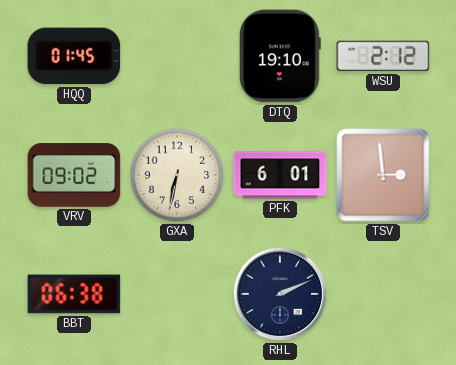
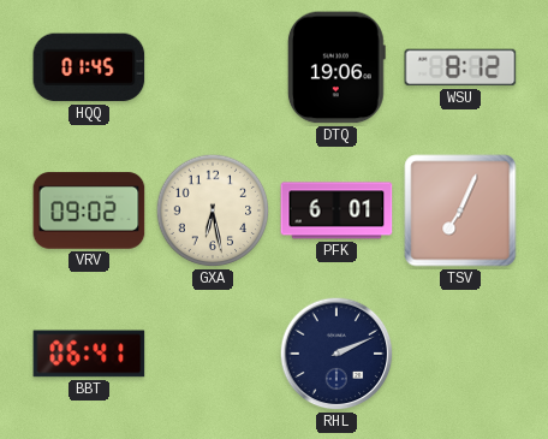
DTQ: 19:10 -> 19:06
WSU: 2:12 -> 8:12
GXA: 6:32 -> 6:28
TSV: 2:59 -> 7:04
BBT: 06:38 -> 06:41
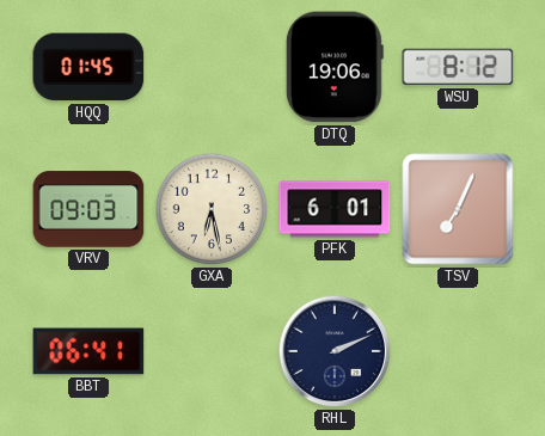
VRV: 09:02 -> 09:03
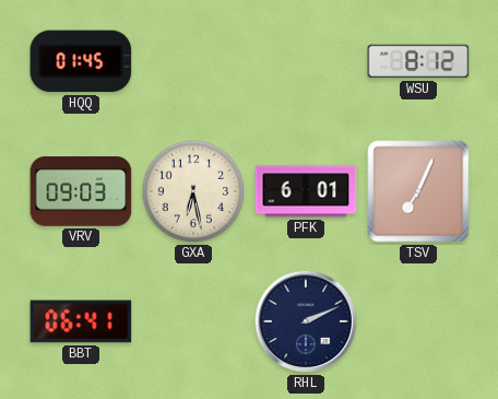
DTQ: 19:06 -> none
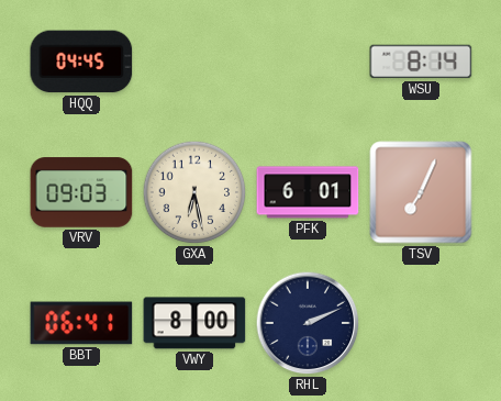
HQQ: 01:45 -> 04:45
WSU: 8:12 -> 8:14
VWY: none -> 8:00
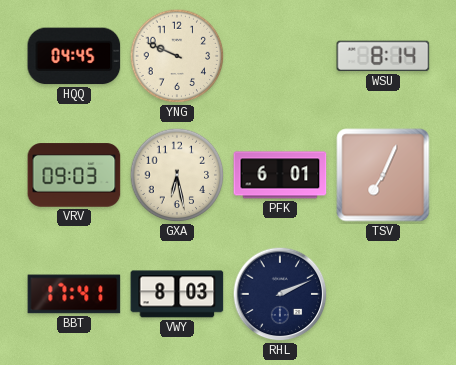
YNG: none -> 9:49
BBT: 06:41 -> 17:41
VWY: 8:00 -> 8:03
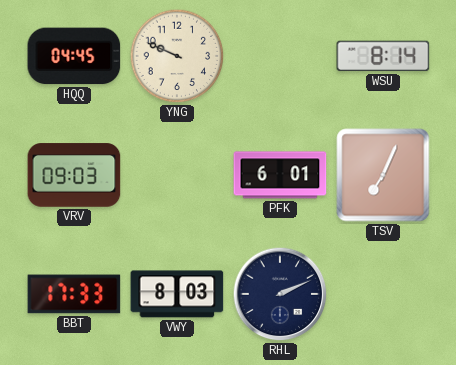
GXA: 6:28 -> none
BBT: 17:41 -> 17:33
